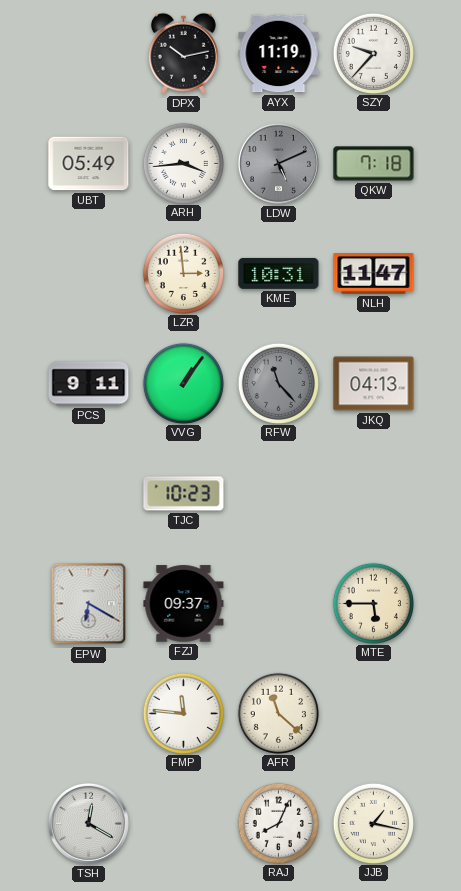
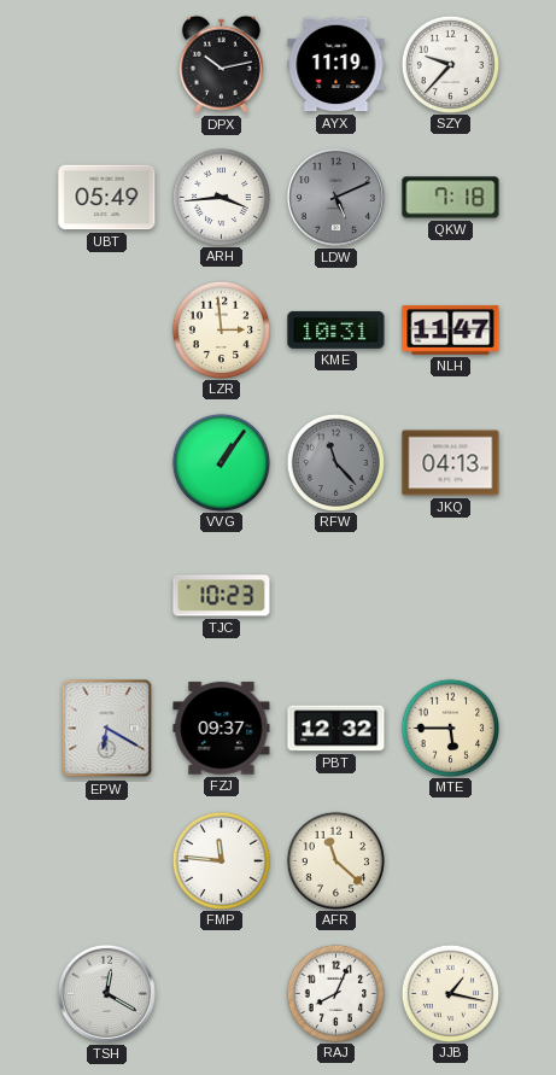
PCS: 9:11 -> none
PBT: none -> 12:32
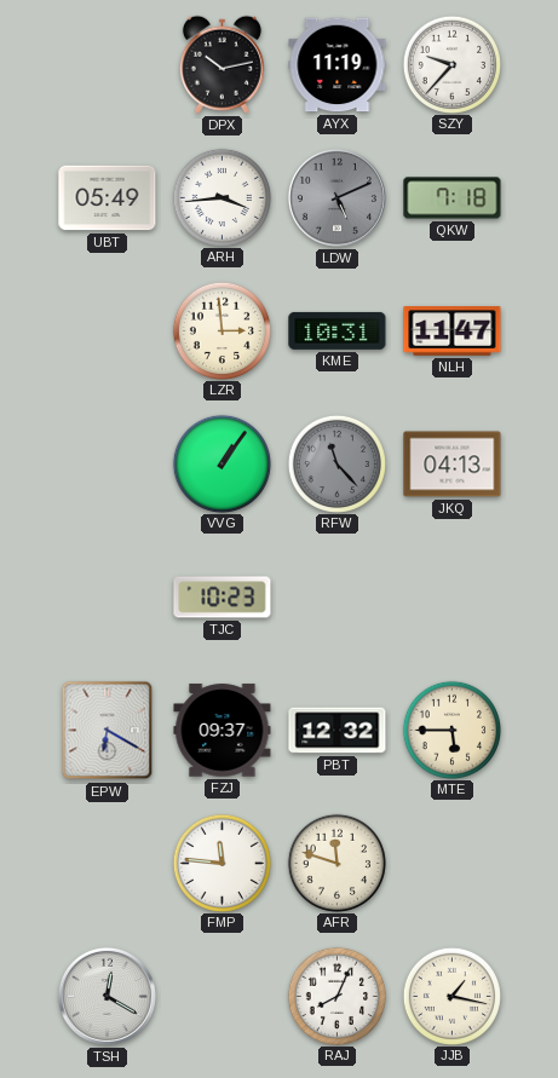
AFR: 11:22 -> 11:48
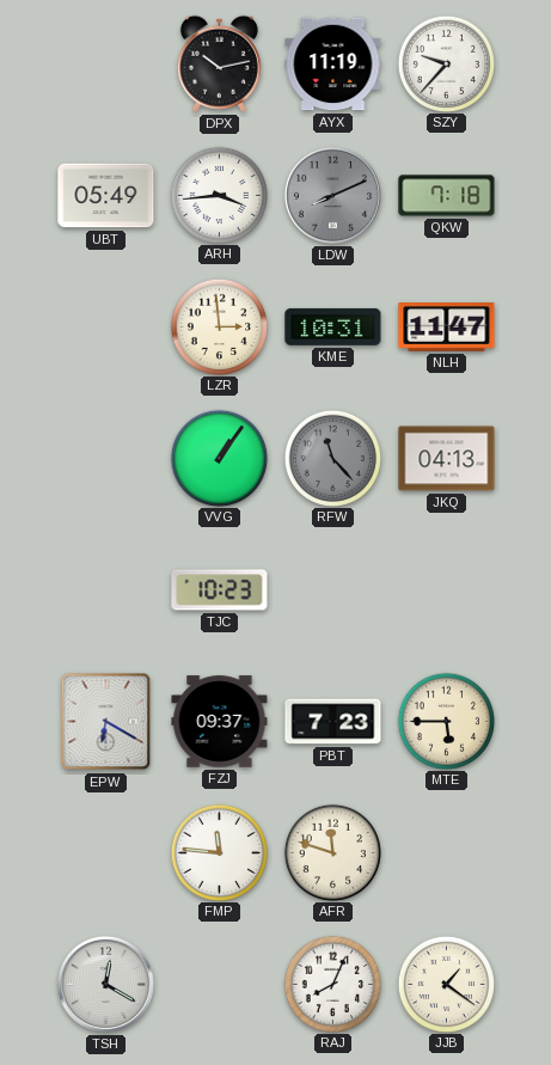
LDW: 5:11 -> 8:11
PBT: 12:32 -> 7:23
JJB: 1:17 -> 1:21
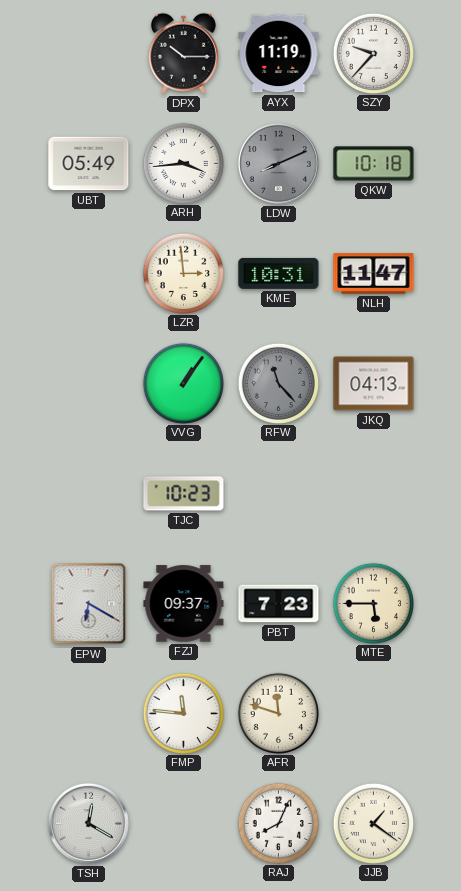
DPX: 10:13 -> 10:15
QKW: 7:18 -> 10:18
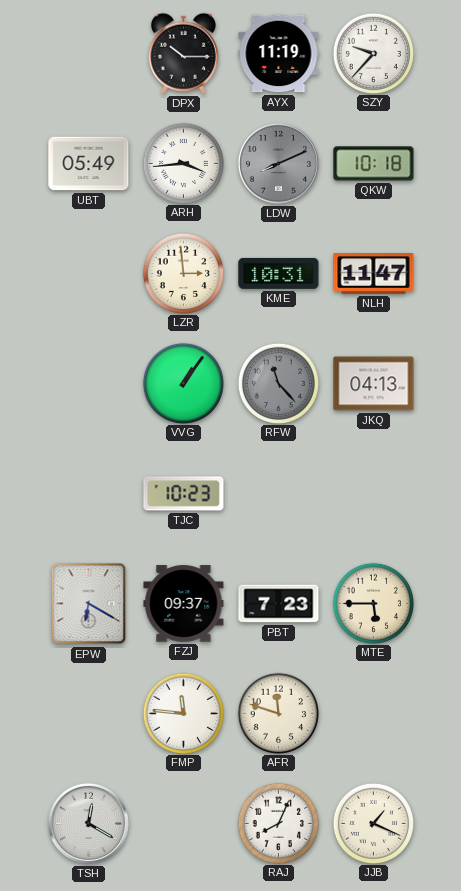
JJB: 1:21 -> 1:19
